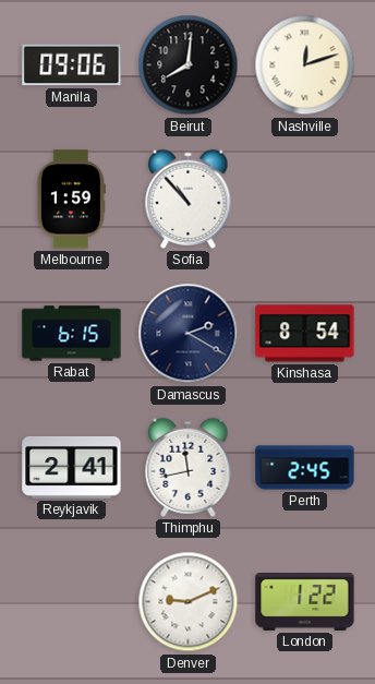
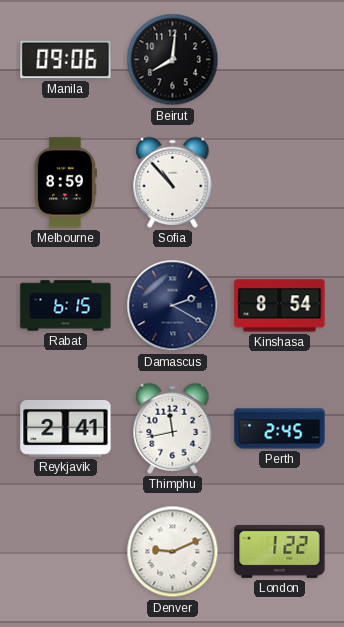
Nashville: 12:12 -> none
Melbourne: 1:59 -> 8:59
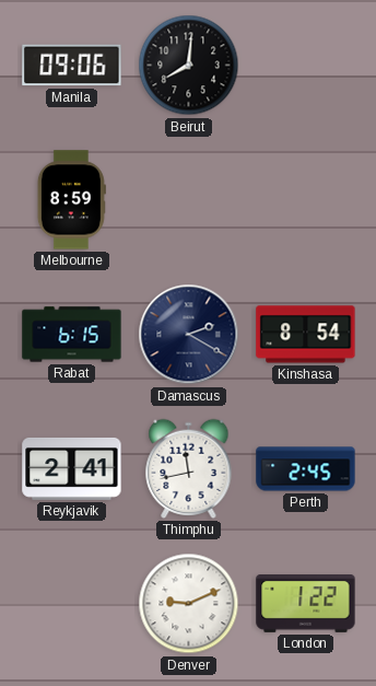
Sofia: 10:53 -> none
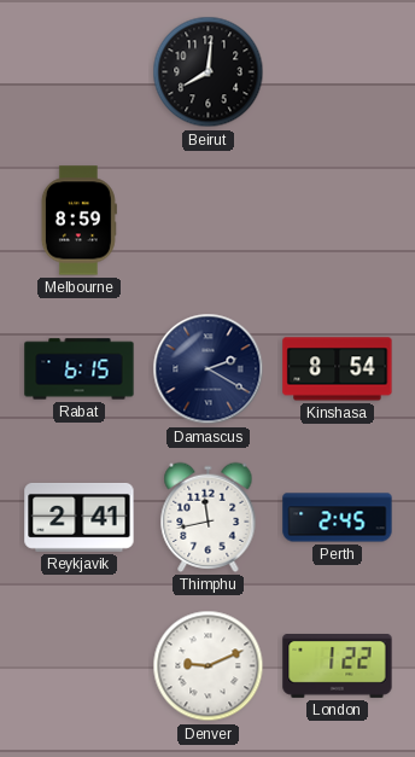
Manila: 09:06 -> none
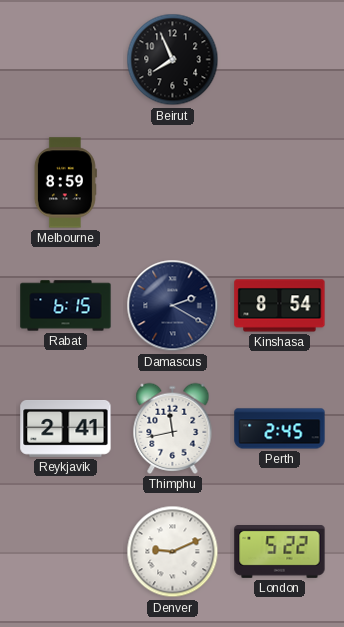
Beirut: 8:01 -> 7:56
London: 1:22 -> 5:22
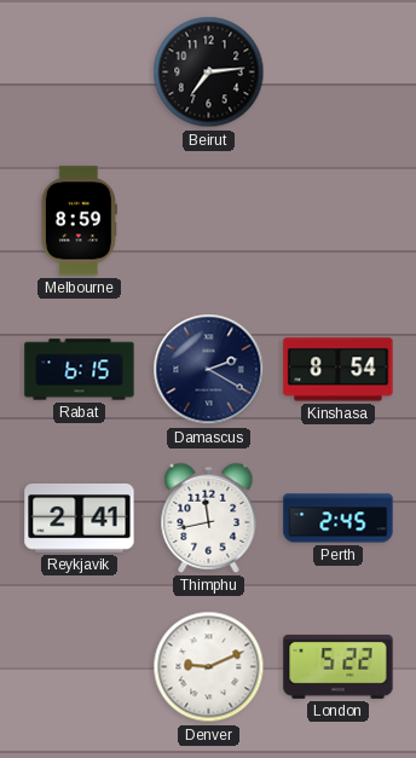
Beirut: 7:56 -> 7:14
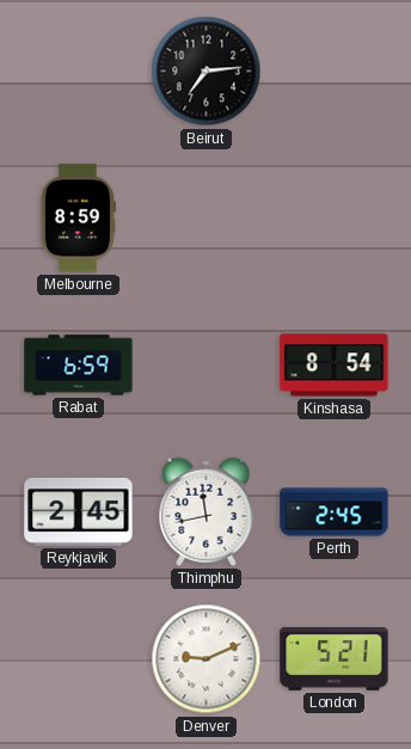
Rabat: 6:15 -> 6:59
Damascus: 2:20 -> none
Reykjavik: 2:41 -> 2:45
London: 5:22 -> 5:21
